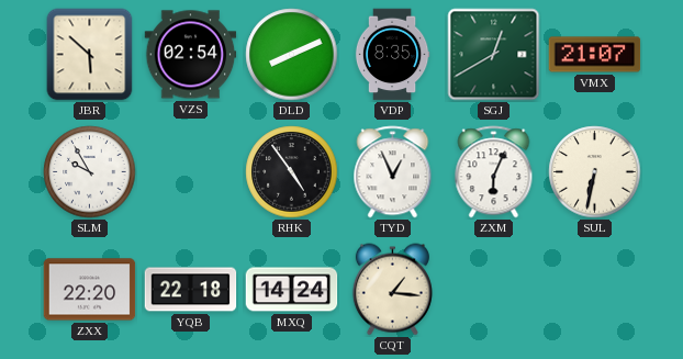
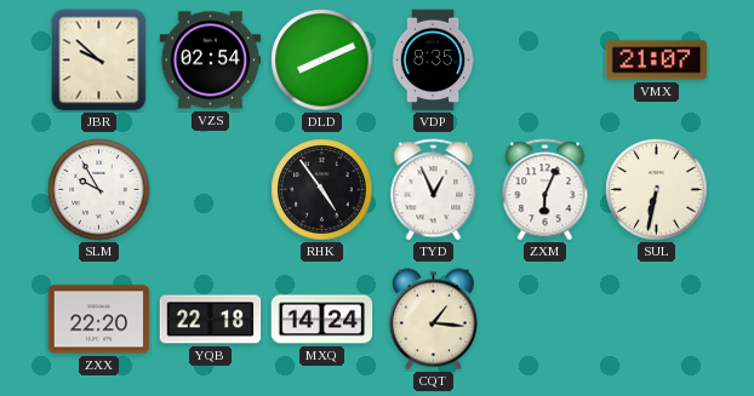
JBR: 5:52 -> 9:52
SGJ: 12:40 -> none
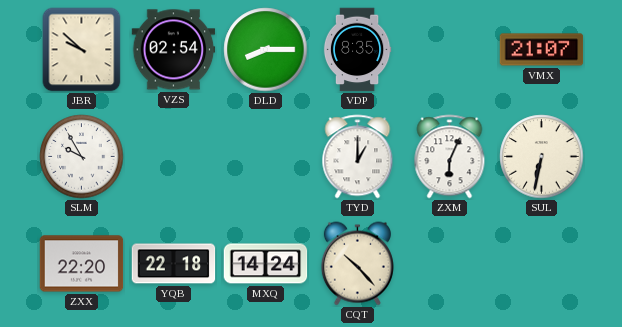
DLD: 8:11 -> 8:15
RHK: 4:54 -> none
TYD: 12:56 -> 1:00
CQT: 1:16 -> 10:23
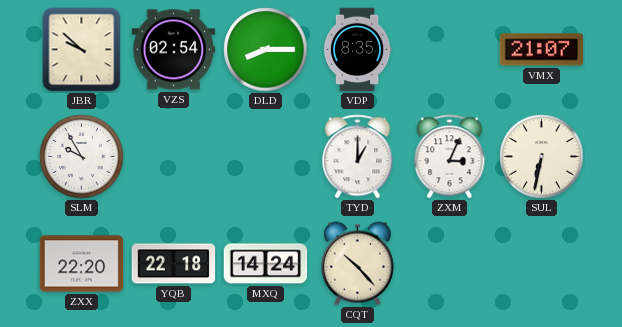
ZXM: 6:04 -> 3:04
